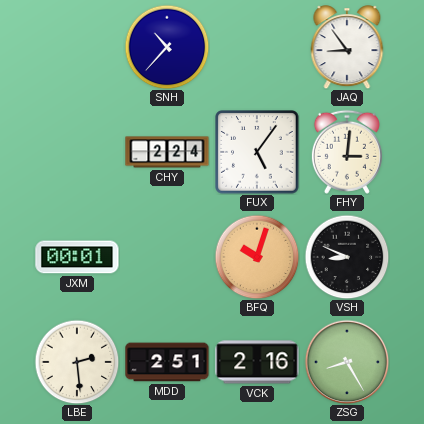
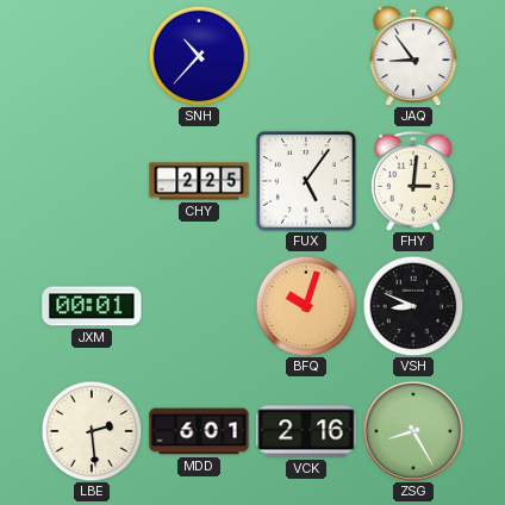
CHY: 2:24 -> 2:25
MDD: 2:51 -> 6:01
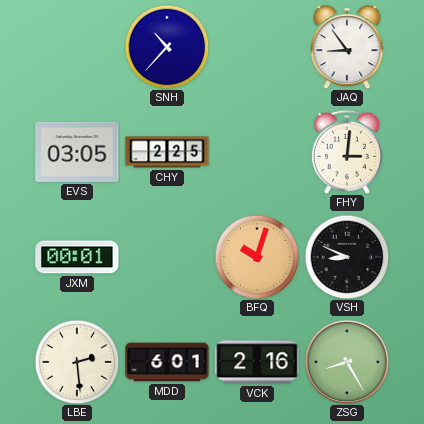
EVS: none -> 03:05
FUX: 5:06 -> none
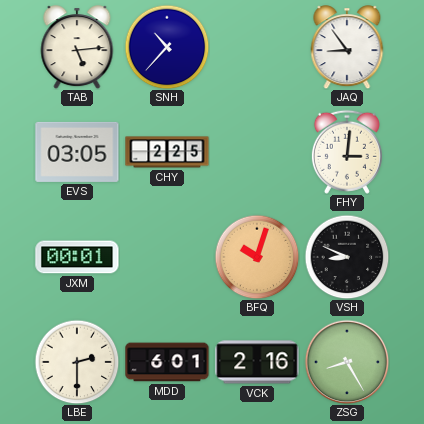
TAB: none -> 5:14
LBE: 2:29 -> 2:30
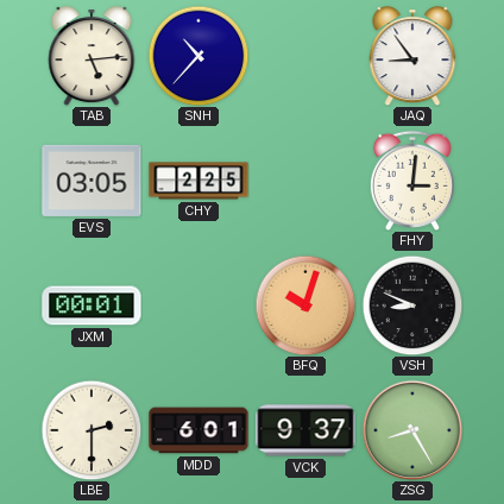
VCK: 2:16 -> 9:37
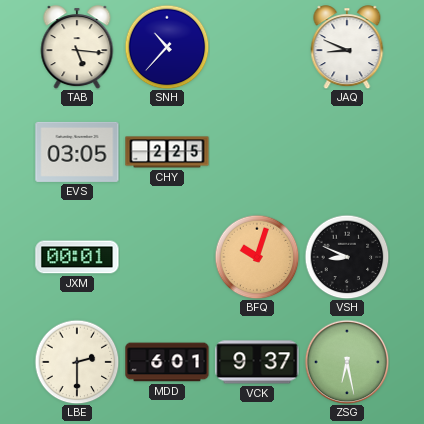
TAB: 5:14 -> 5:16
JAQ: 8:54 -> 8:49
FHY: 3:01 -> none
ZSG: 8:25 -> 6:28
